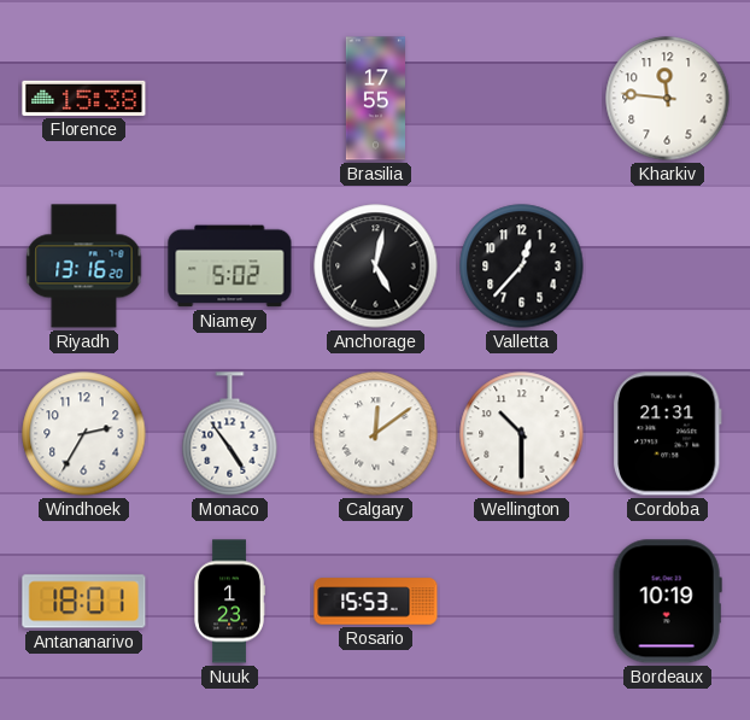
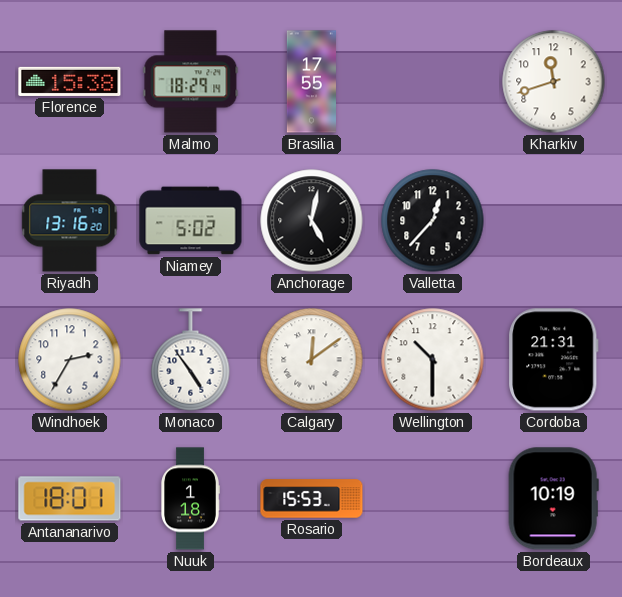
Malmo: none -> 18:29
Kharkiv: 11:46 -> 11:42
Nuuk: 1:23 -> 1:18
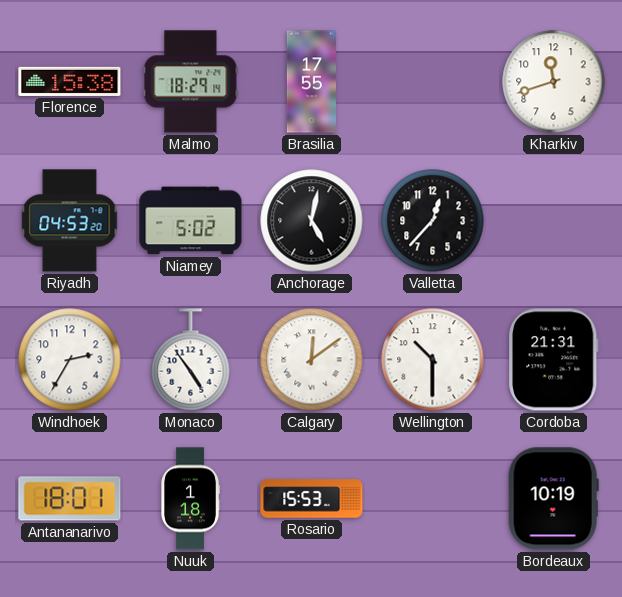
Riyadh: 13:16 -> 04:53
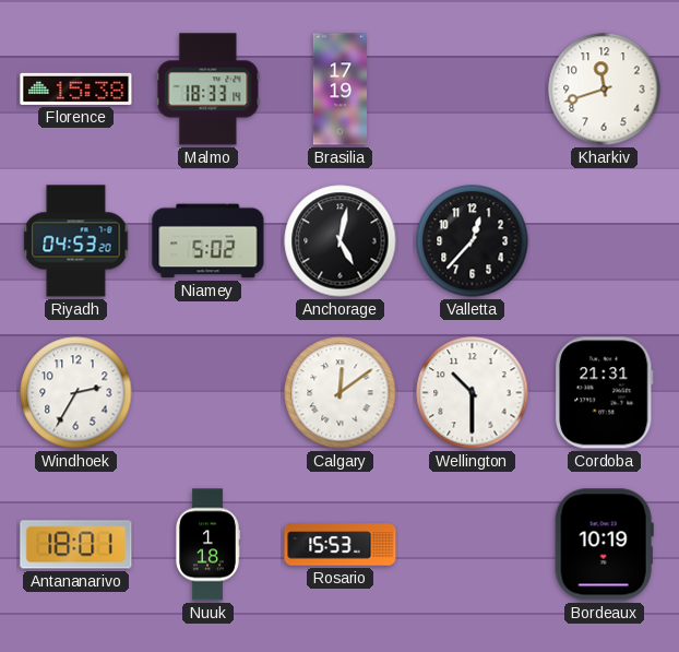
Malmo: 18:29 -> 18:33
Brasilia: 17:55 -> 17:19
Monaco: 4:54 -> none
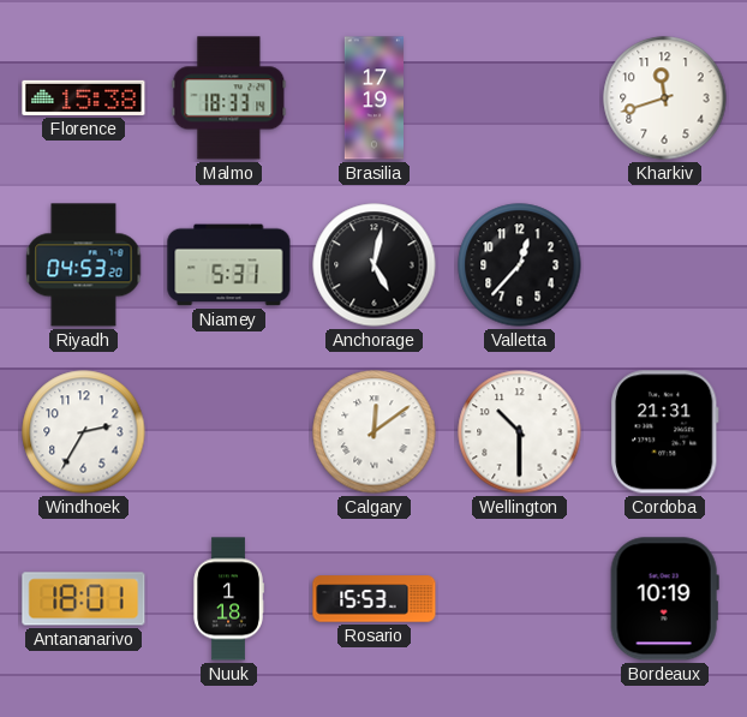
Niamey: 5:02 -> 5:31
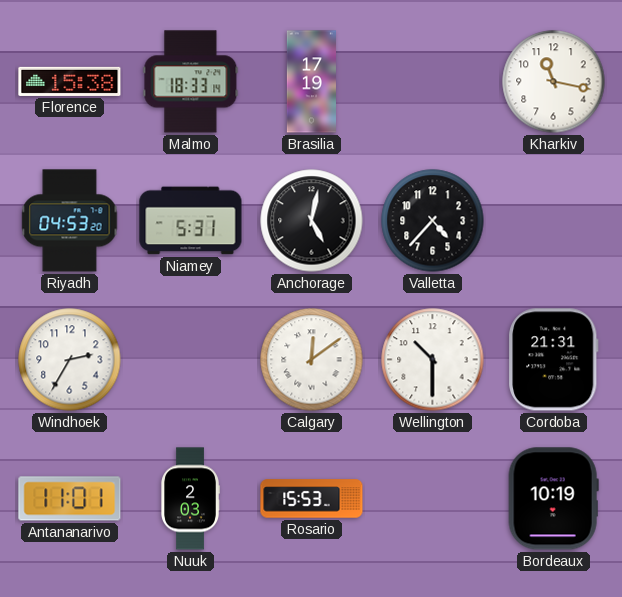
Kharkiv: 11:42 -> 11:17
Valletta: 12:37 -> 4:37
Antananarivo: 18:01 -> 11:01
Nuuk: 1:18 -> 2:03
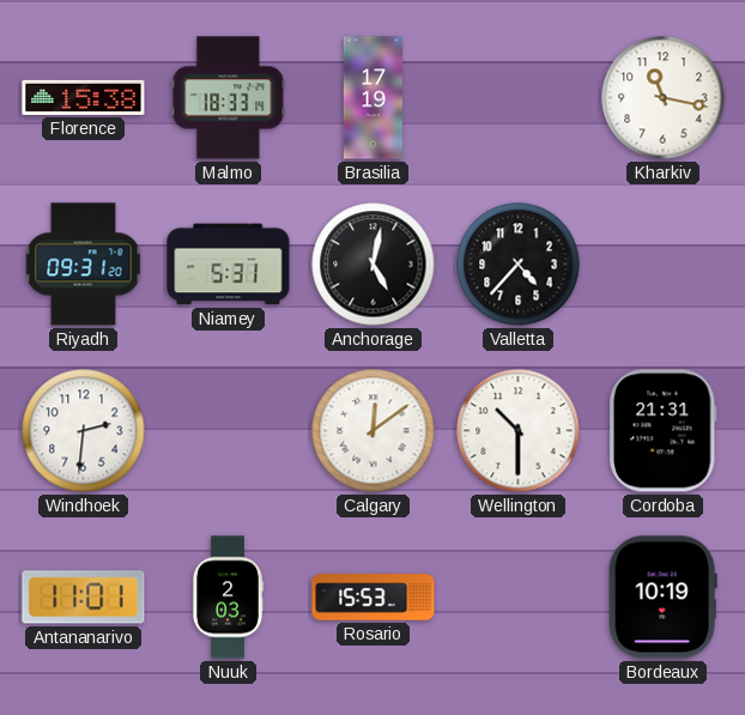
Riyadh: 04:53 -> 09:31
Windhoek: 2:35 -> 2:31
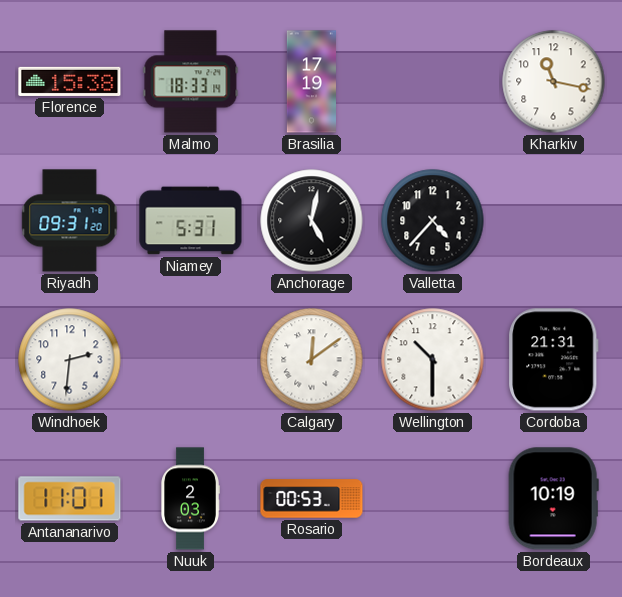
Rosario: 15:53 -> 00:53
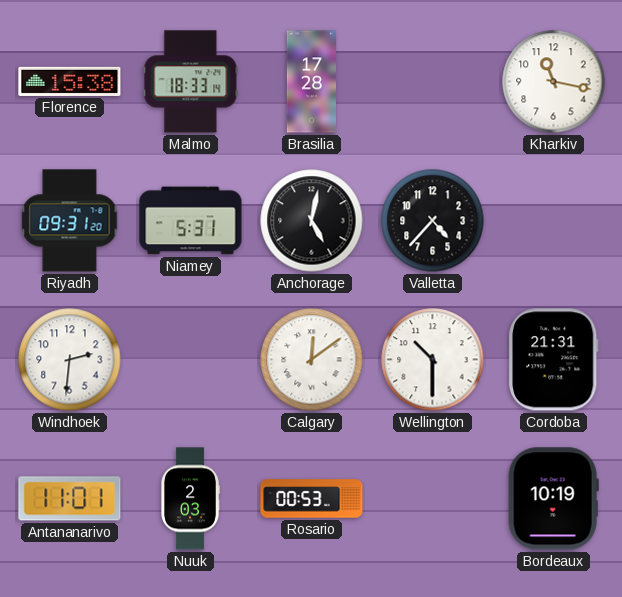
Brasilia: 17:19 -> 17:28
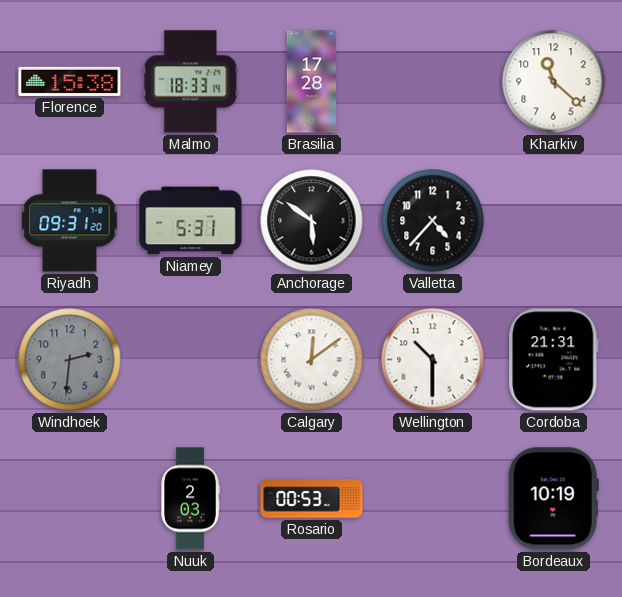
Kharkiv: 11:17 -> 11:22
Anchorage: 5:02 -> 5:51
Windhoek dial: white -> grey
Antananarivo: 11:01 -> none
